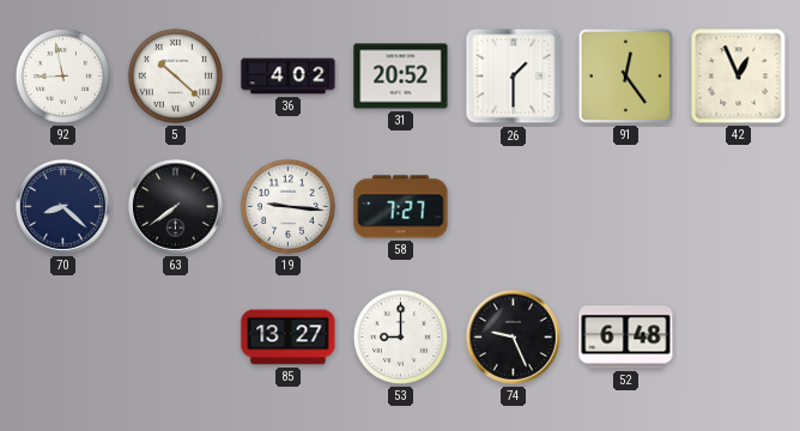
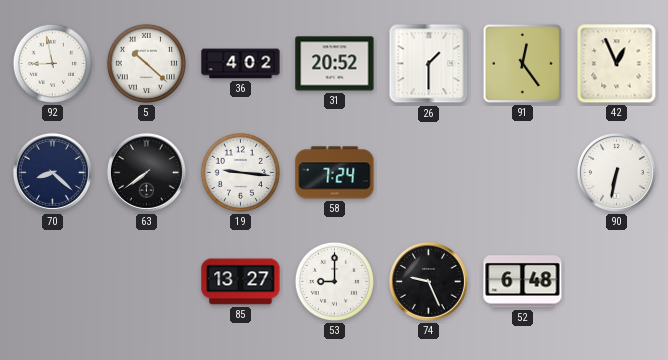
58: 7:27 -> 7:24
90: none -> 6:32
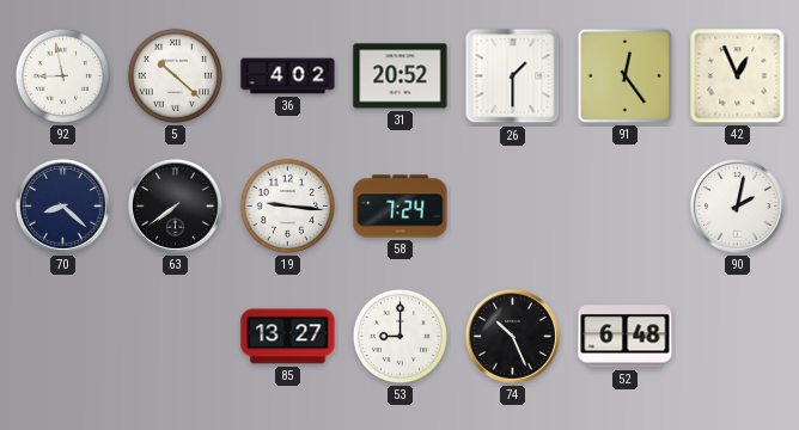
90: 6:32 -> 2:02
74: 9:26 -> 10:26
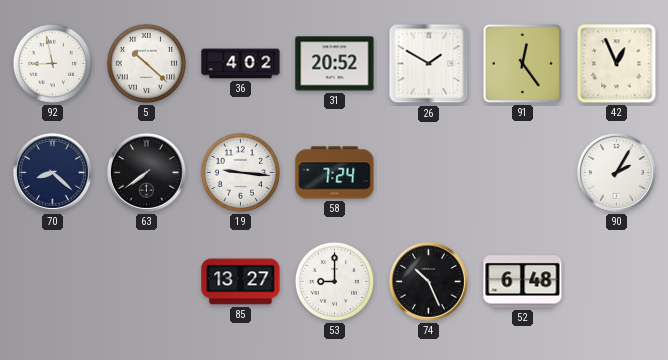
26: 1:30 -> 1:50
90: 2:02 -> 2:05
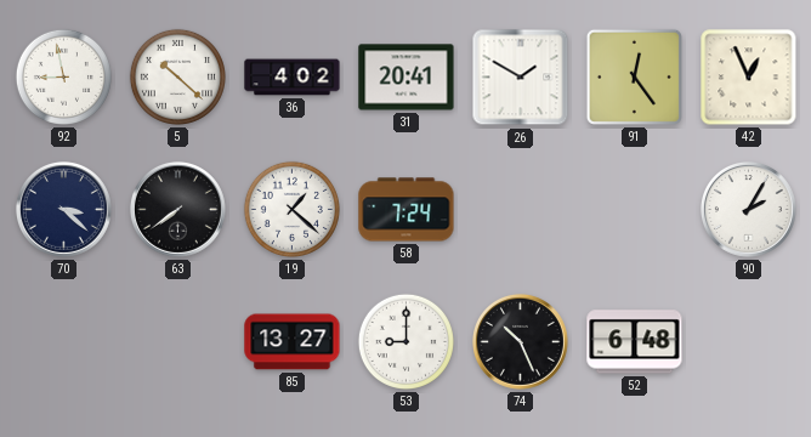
31: 20:52 -> 20:41
70: 8:22 -> 3:22
19: 9:16 -> 1:22
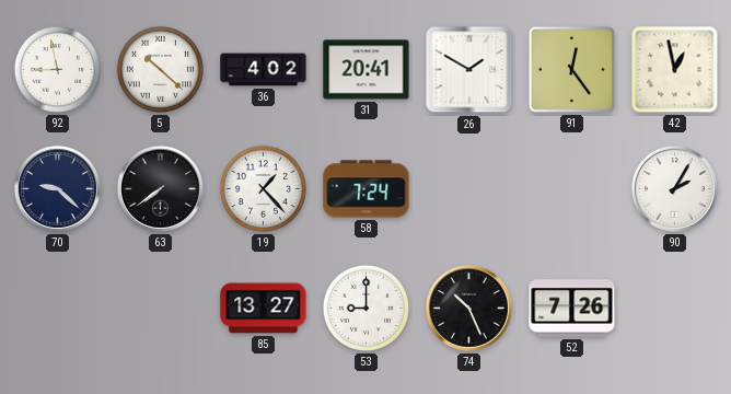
42: 12:56 -> 12:58
70: 3:22 -> 9:22
19: 1:22 -> 1:23
52: 6:48 -> 7:26
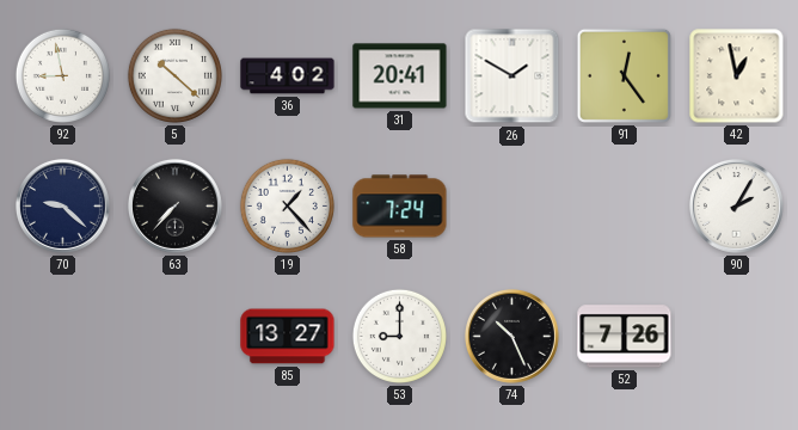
63: 7:39 -> 7:37
